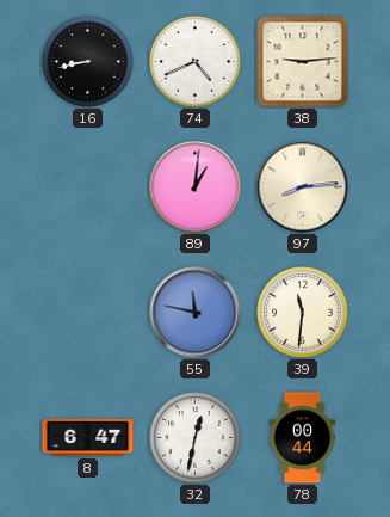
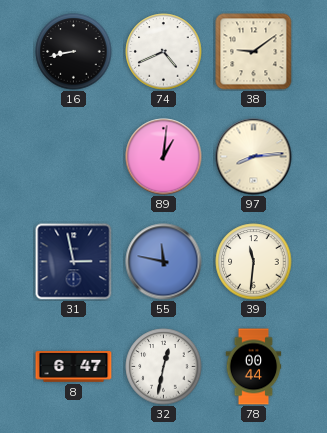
38: 9:14 -> 9:09
31: none -> 2:58
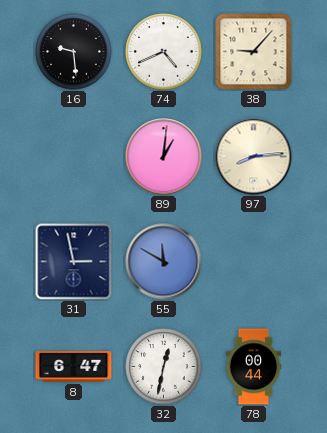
16: 8:43 -> 9:29
38: 9:09 -> 9:07
55: 11:47 -> 11:50
39: 11:31 -> none
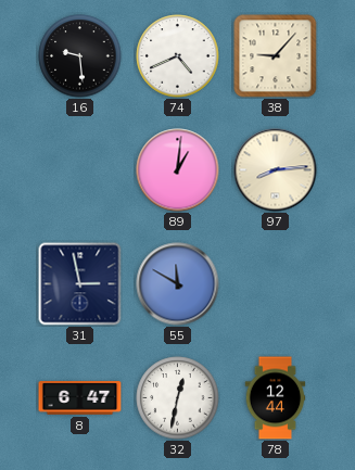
78: 00:44 -> 12:44
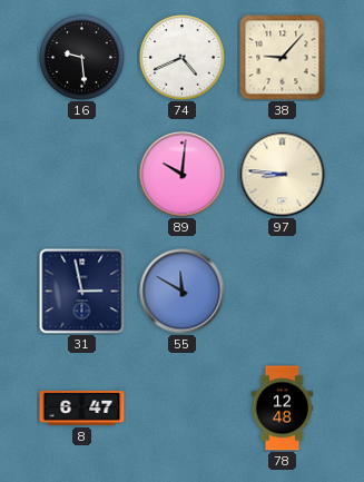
89: 1:01 -> 10:01
97: 8:14 -> 8:46
32: 12:32 -> none
78: 12:44 -> 12:48
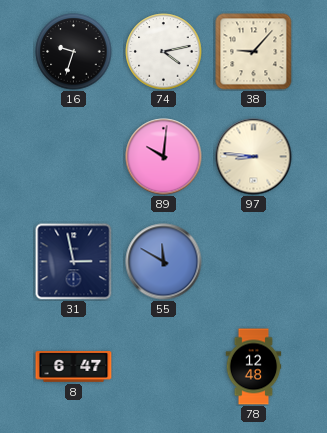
16: 9:29 -> 9:33
74: 4:41 -> 4:13
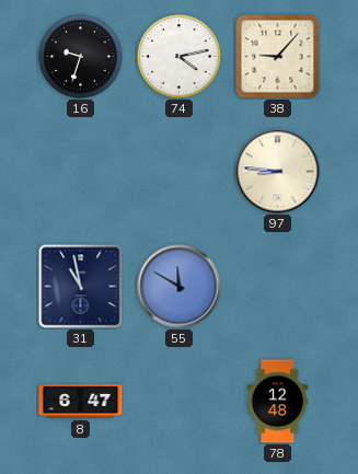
89: 10:01 -> none
31: 2:58 -> 10:58
